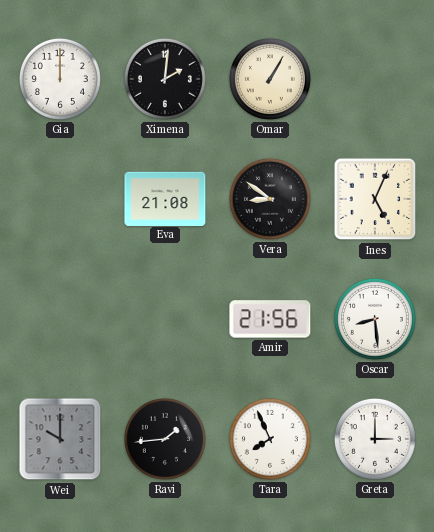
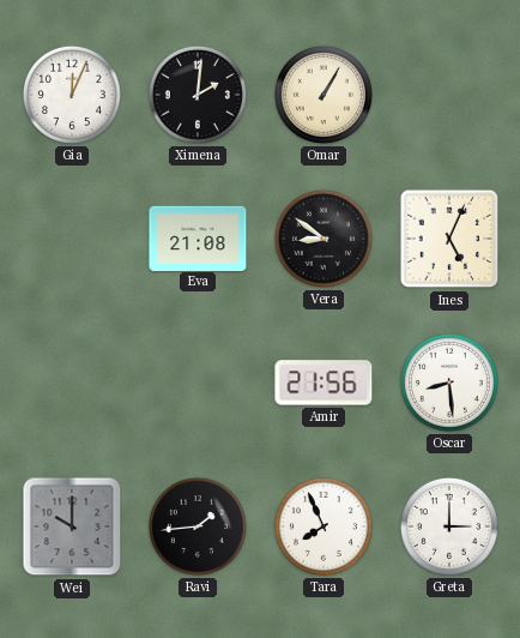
Gia: 12:00 -> 12:04
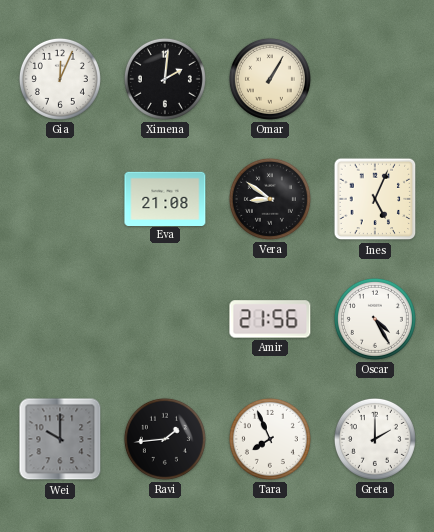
Oscar: 8:29 -> 4:25
Greta: 3:00 -> 2:00
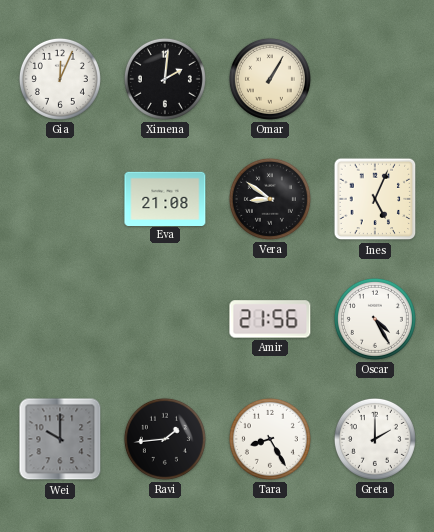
Tara: 7:56 -> 8:25
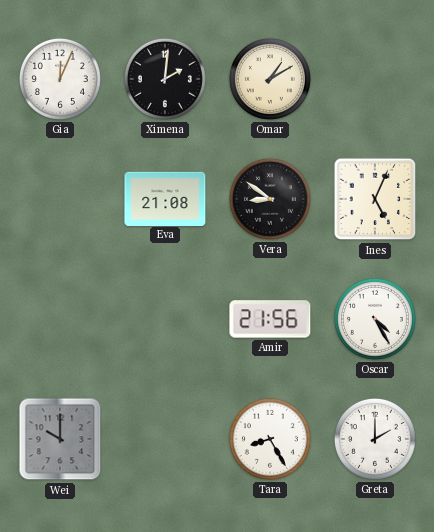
Omar: 1:05 -> 1:10
Ravi: 1:44 -> none
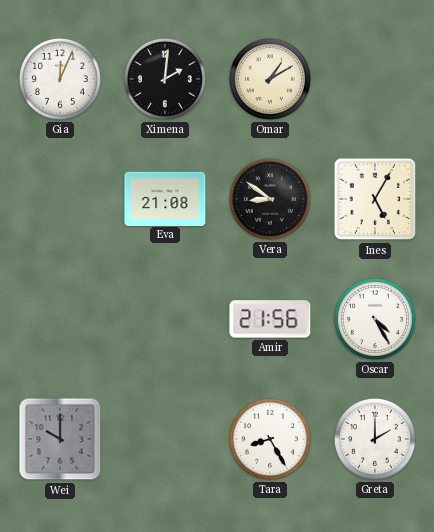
Ines: 5:04 -> 5:05
